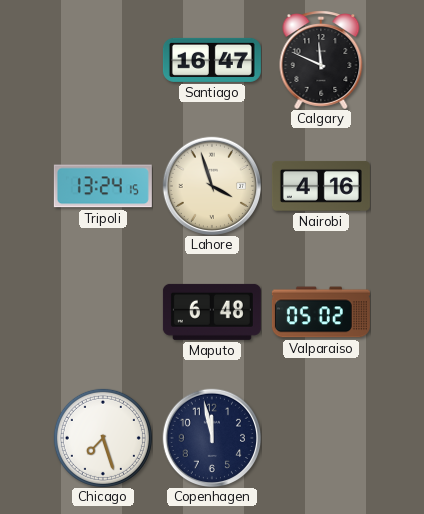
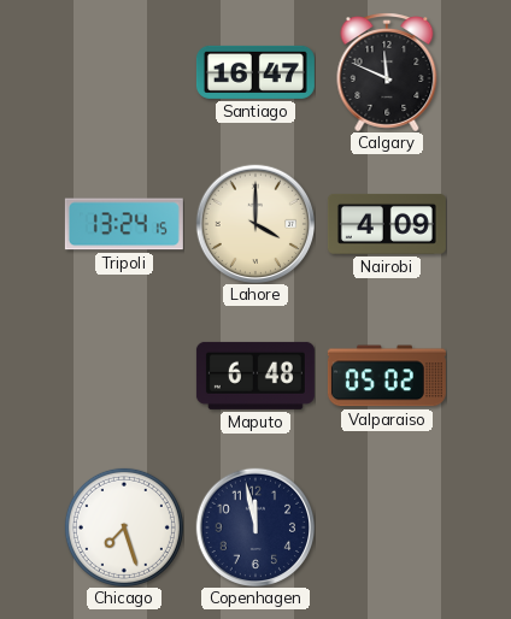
Lahore: 3:57 -> 4:00
Nairobi: 4:16 -> 4:09
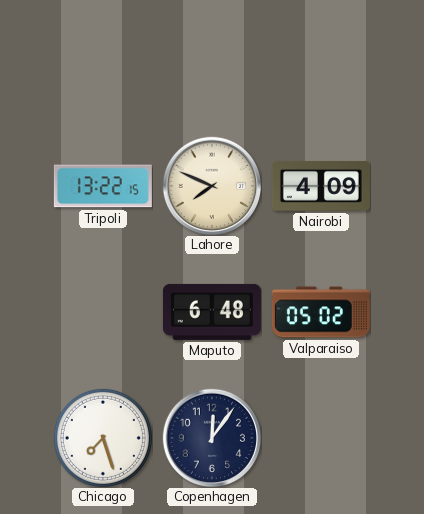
Santiago: 16:47 -> none
Calgary: 11:49 -> none
Tripoli: 13:24 -> 13:22
Lahore: 4:00 -> 7:49
Copenhagen: 11:58 -> 12:06
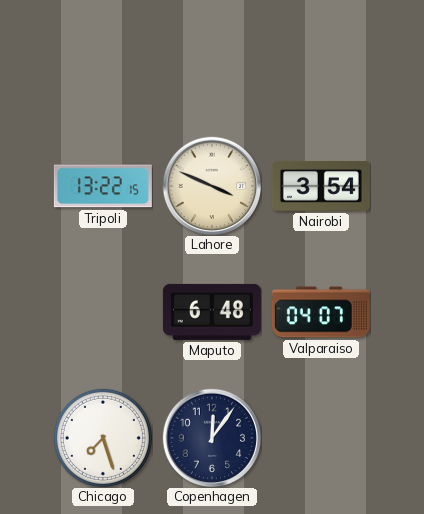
Lahore: 7:49 -> 3:49
Nairobi: 4:09 -> 3:54
Valparaiso: 05:02 -> 04:07
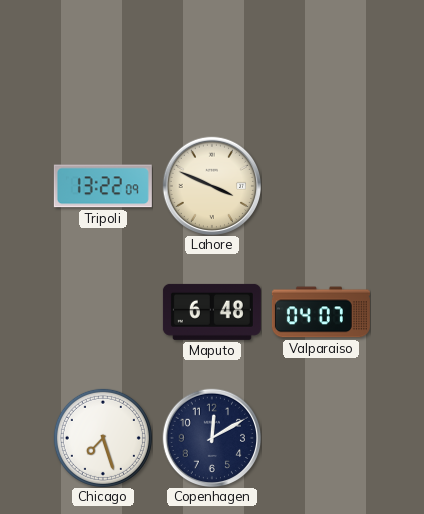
Tripoli: 13:22:15 -> 13:22:09
Nairobi: 3:54 -> none
Copenhagen: 12:06 -> 12:10
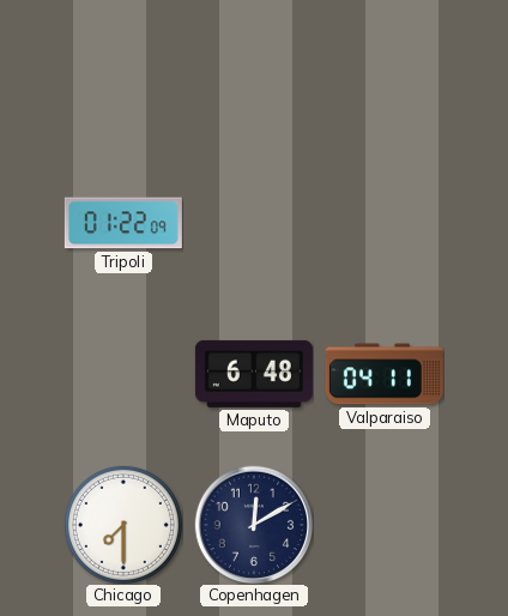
Tripoli: 13:22 -> 01:22
Lahore: 3:49 -> none
Valparaiso: 04:07 -> 04:11
Chicago: 7:27 -> 7:30
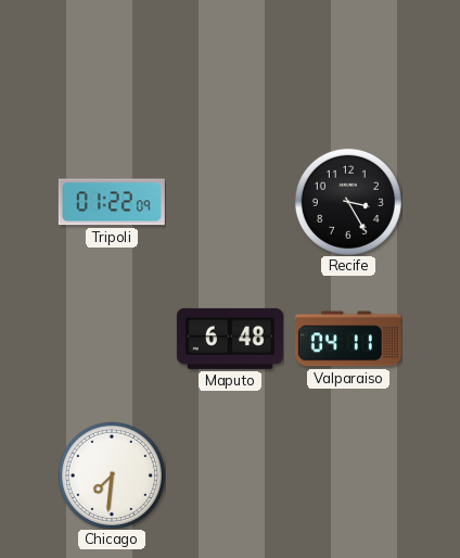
Recife: none -> 3:25
Chicago: 7:30 -> 7:31
Copenhagen: 12:10 -> none
